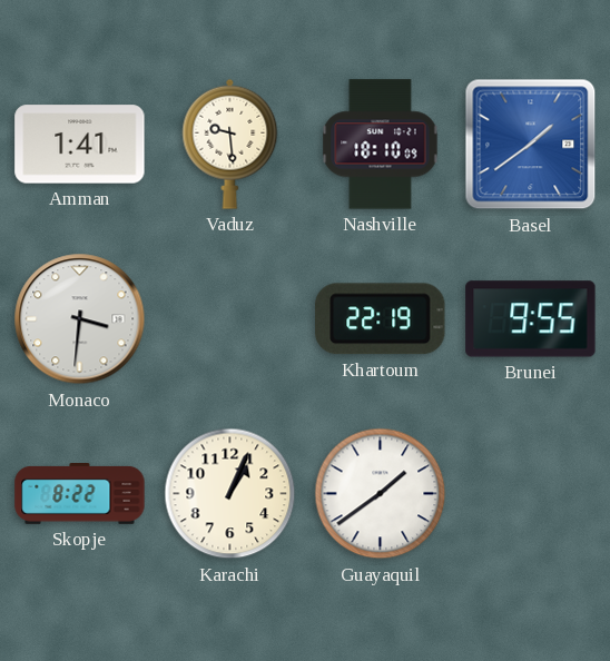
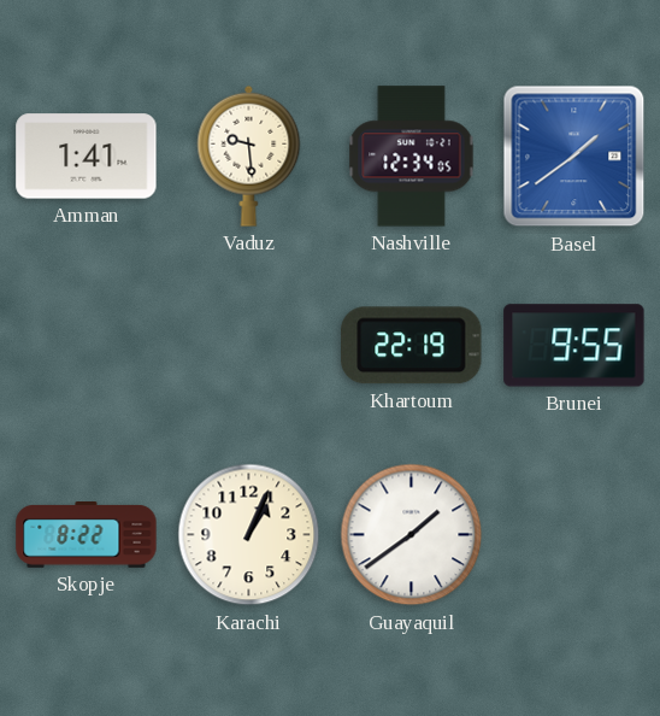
Nashville: 18:10 -> 12:34
Monaco: 3:31 -> none
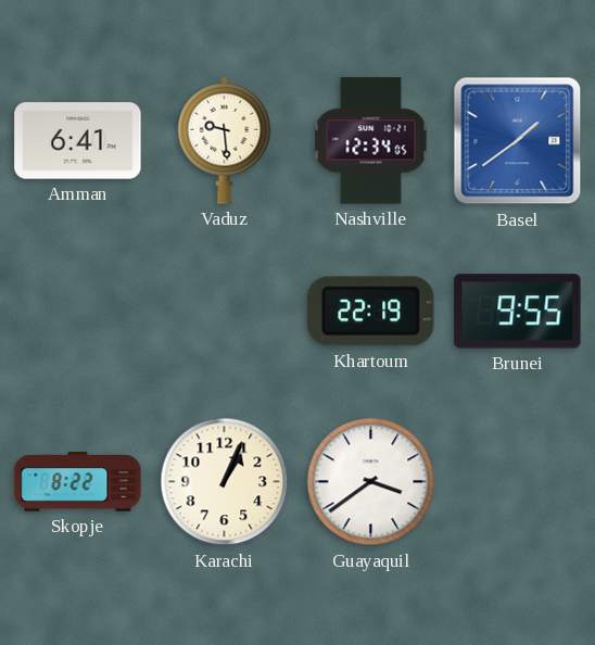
Amman: 1:41 -> 6:41
Guayaquil: 1:39 -> 3:39
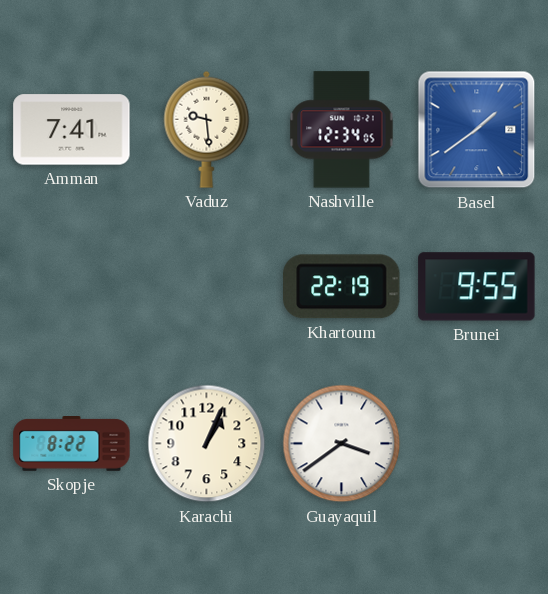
Amman: 6:41 -> 7:41
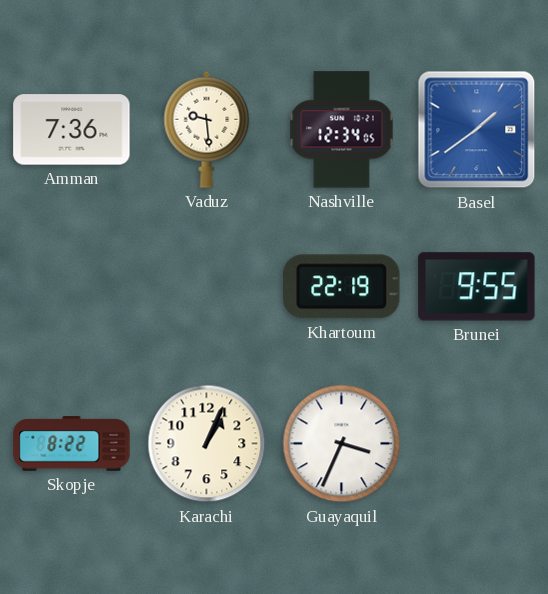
Amman: 7:41 -> 7:36
Guayaquil: 3:39 -> 3:34
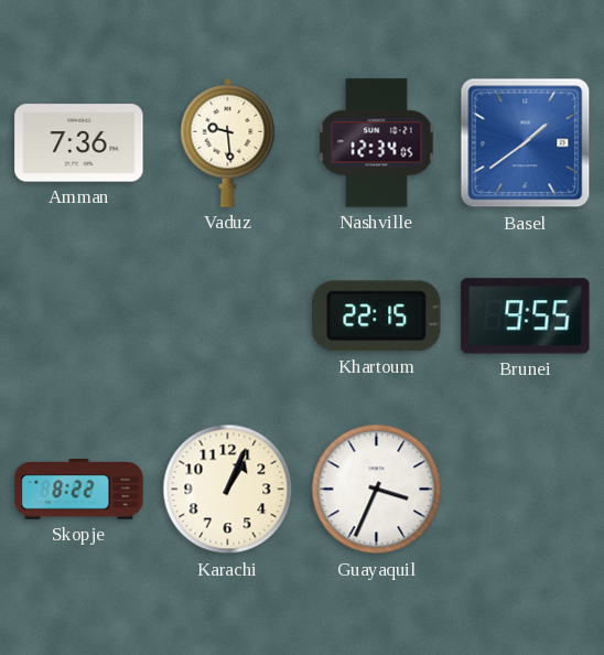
Khartoum: 22:19 -> 22:15
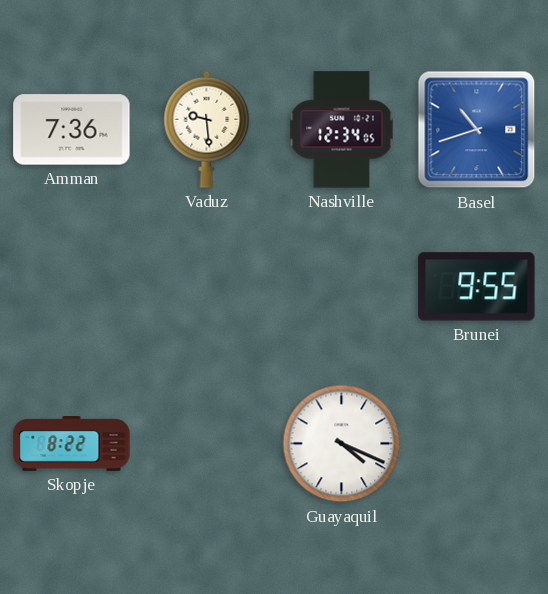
Basel: 1:39 -> 10:42
Khartoum: 22:15 -> none
Karachi: 1:04 -> none
Guayaquil: 3:34 -> 4:19
